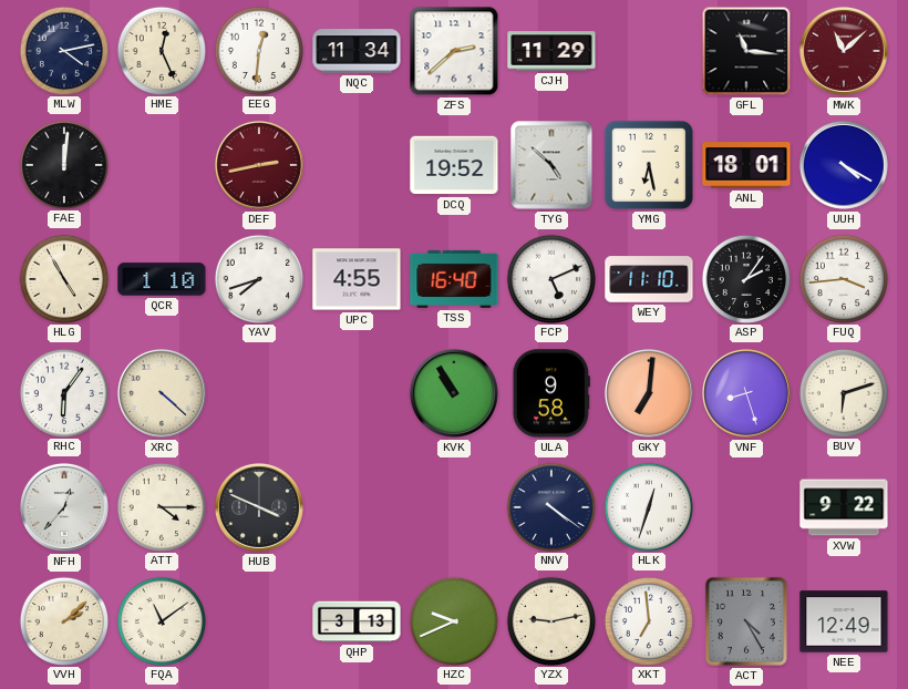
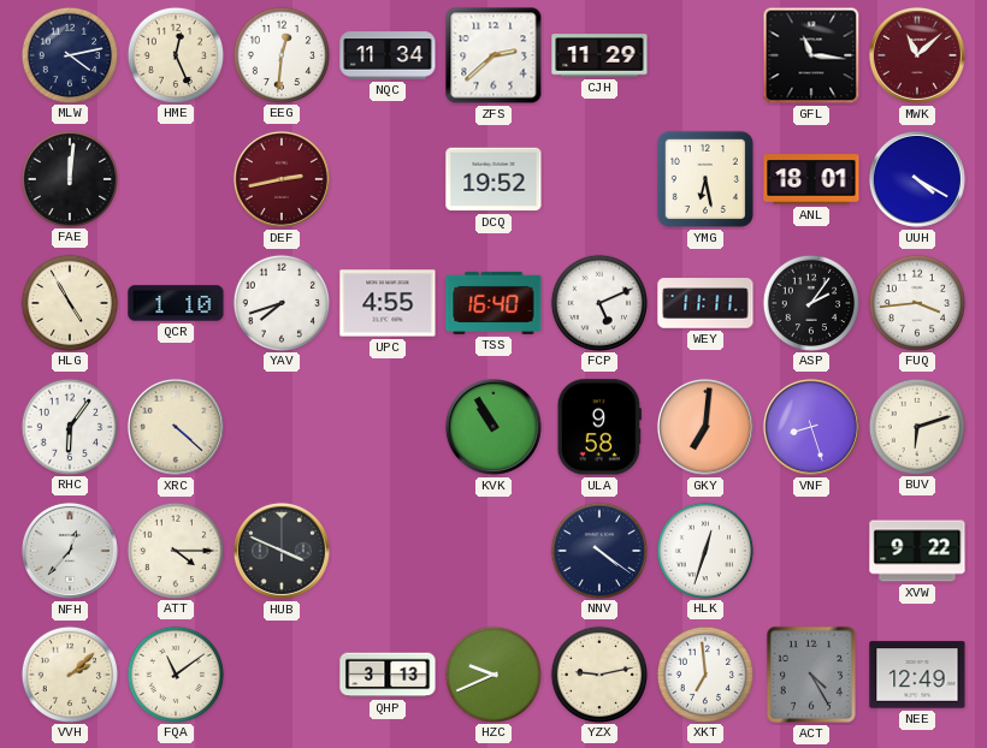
TYG: 4:52 -> none
WEY: 11:10 -> 11:11
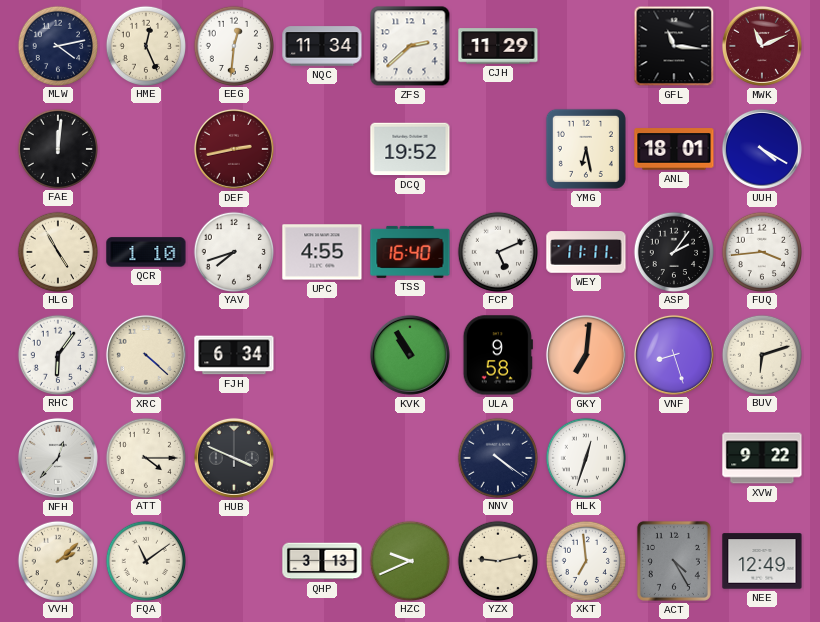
MWK: 11:08 -> 11:11
FJH: none -> 6:34
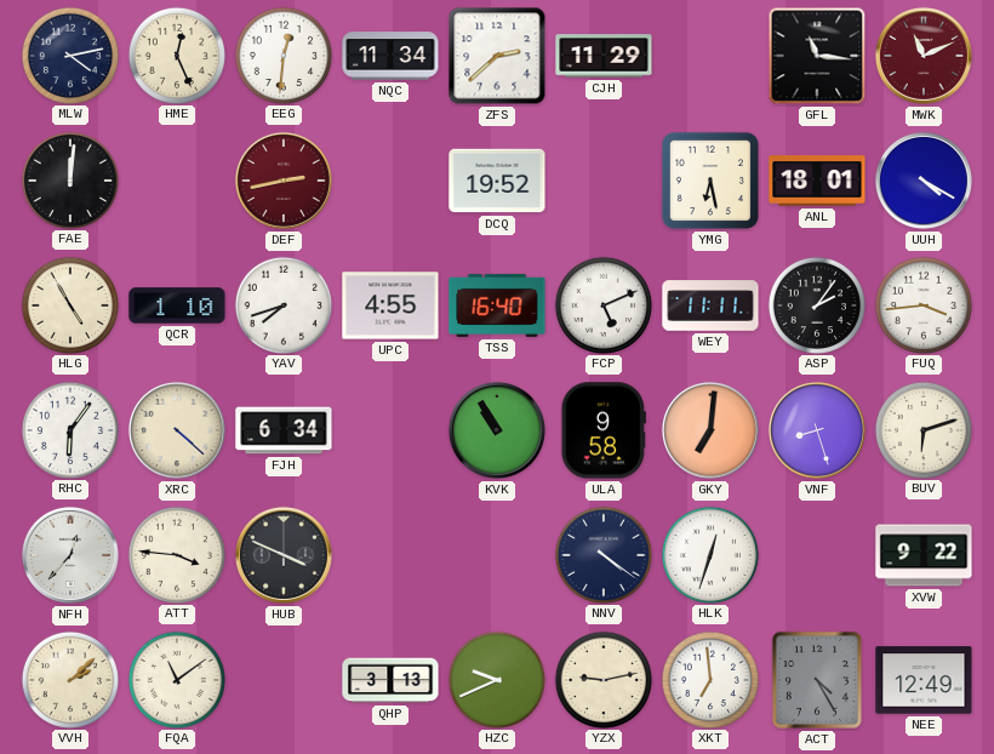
ATT: 4:15 -> 3:46
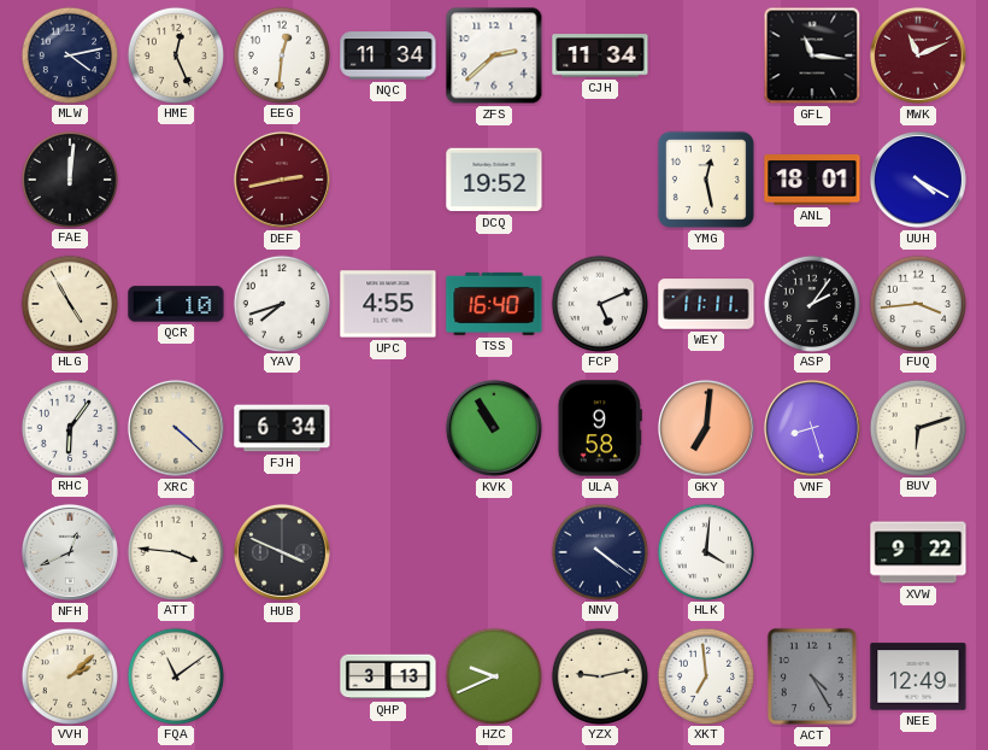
CJH: 11:29 -> 11:34
YMG: 6:28 -> 12:28
NFH: 12:37 -> 12:41
HLK: 12:33 -> 4:01
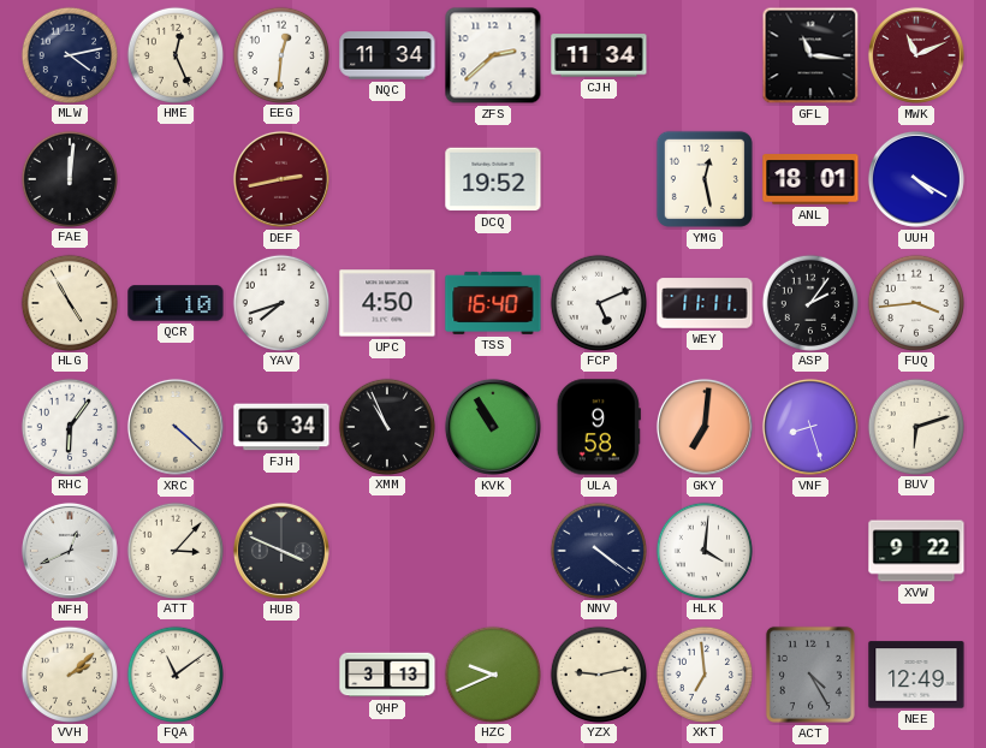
UPC: 4:55 -> 4:50
XMM: none -> 10:56
ATT: 3:46 -> 3:07
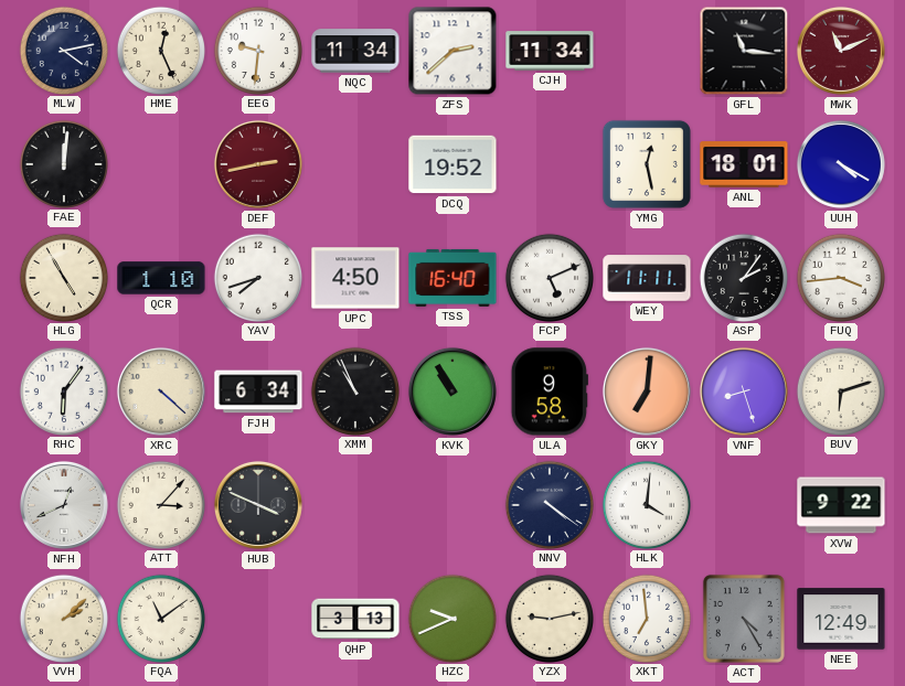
EEG: 12:31 -> 9:31
